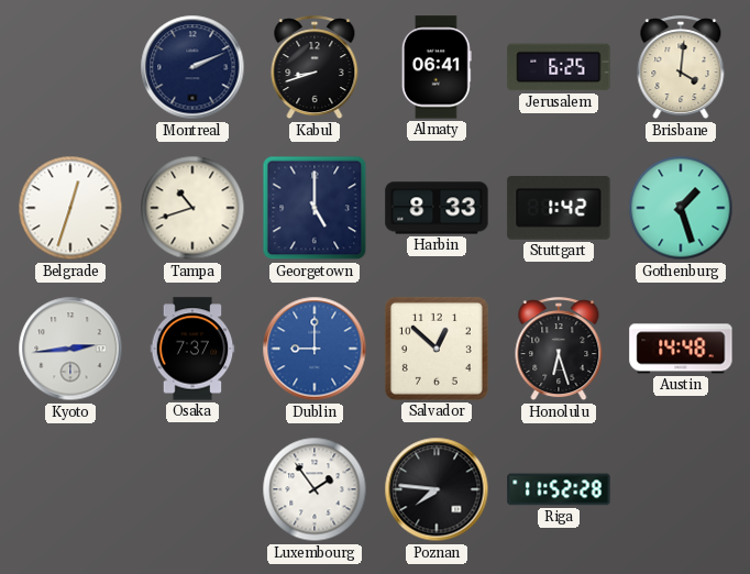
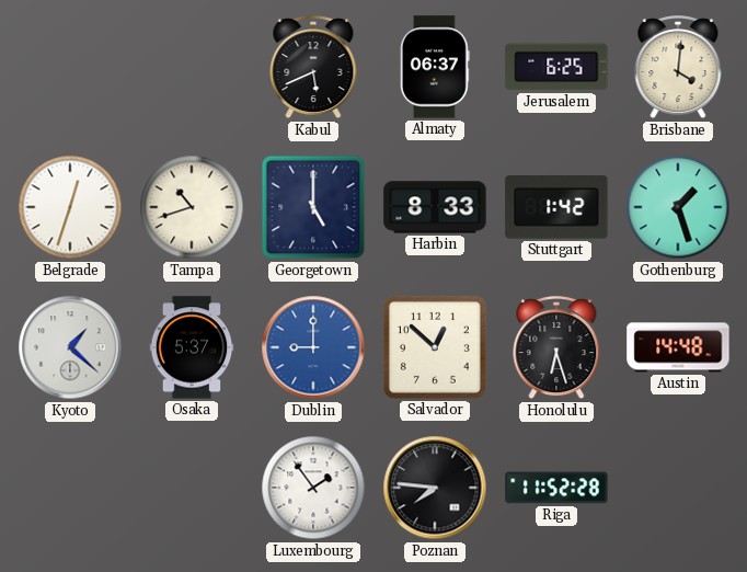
Montreal: 2:11 -> none
Kabul: 8:42 -> 5:41
Almaty: 06:41 -> 06:37
Kyoto: 2:44 -> 1:22
Osaka: 7:37 -> 5:37
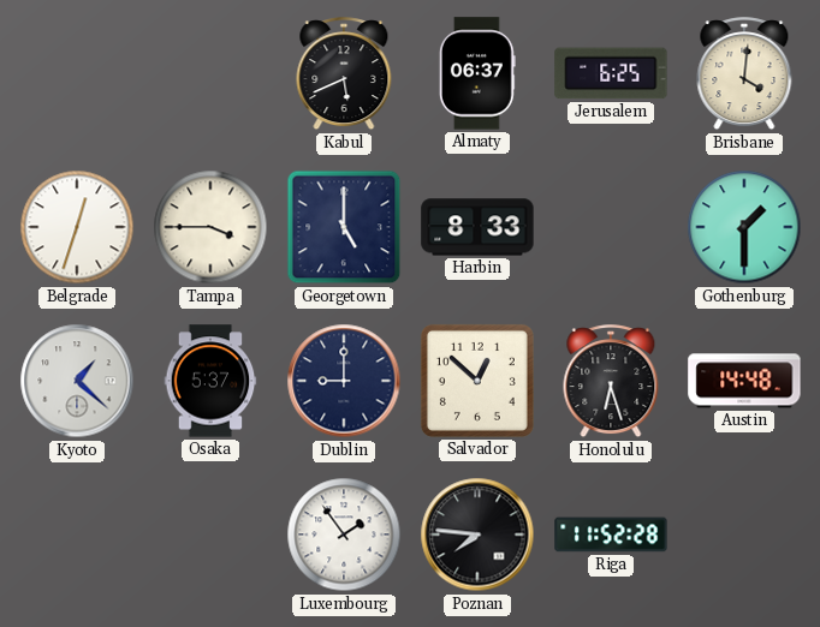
Tampa: 10:42 -> 3:45
Stuttgart: 1:42 -> none
Gothenburg: 1:27 -> 1:30
Dublin dial: blue -> navy
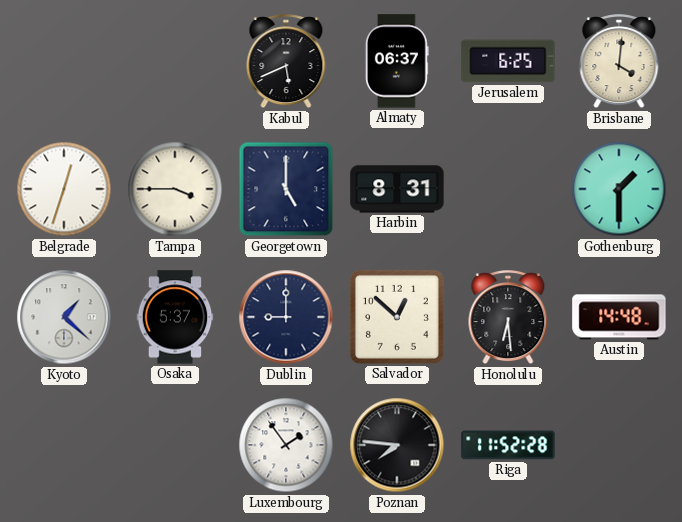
Harbin: 8:33 -> 8:31
Honolulu: 6:27 -> 6:29
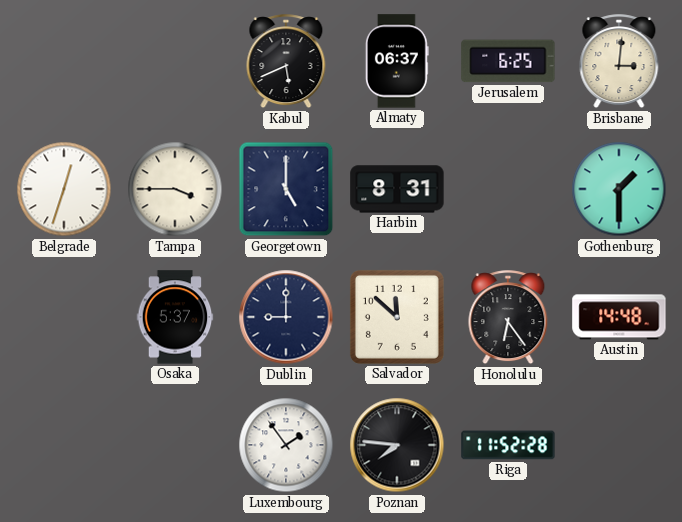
Brisbane: 4:01 -> 3:01
Kyoto: 1:22 -> none
Salvador: 12:52 -> 11:52
Honolulu: 6:29 -> 6:24
